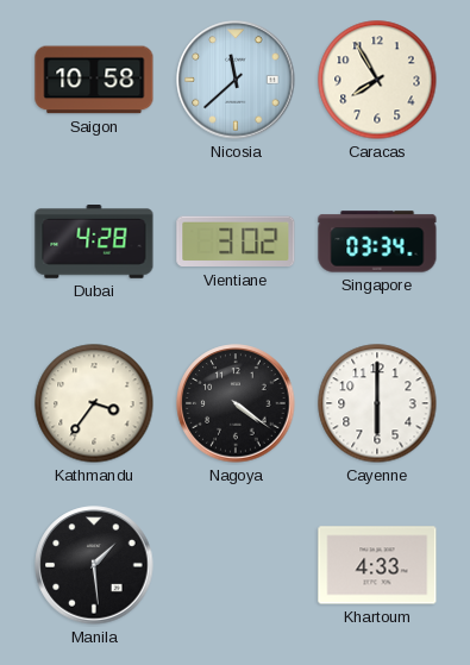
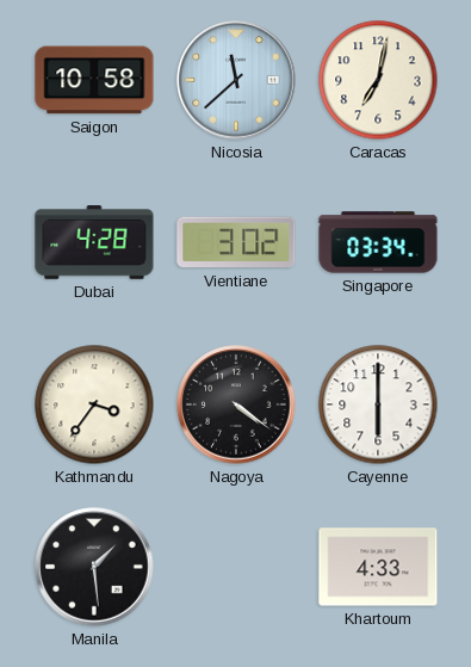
Caracas: 7:55 -> 7:02
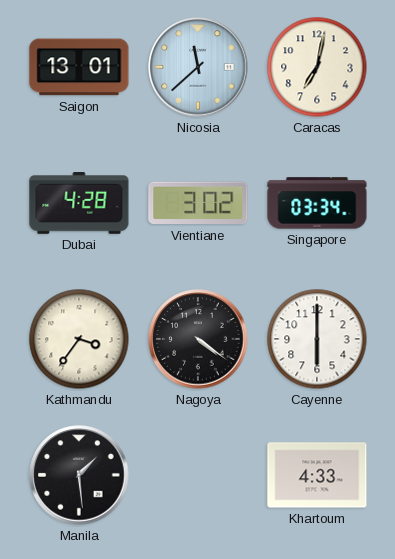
Saigon: 10:58 -> 13:01
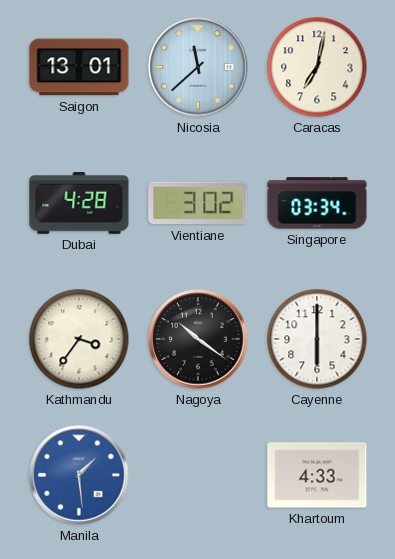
Nagoya: 4:21 -> 10:21
Manila dial: black -> blue
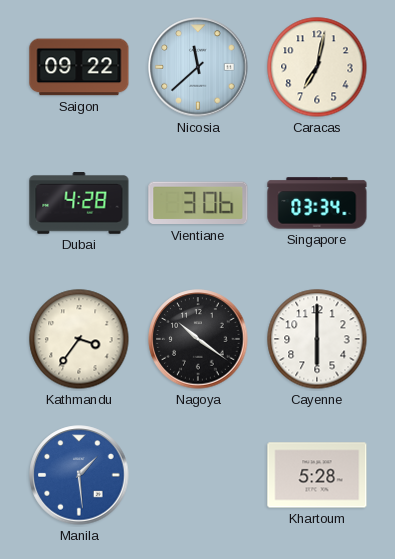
Saigon: 13:01 -> 09:22
Vientiane: 3:02 -> 3:06
Khartoum: 4:33 -> 5:28
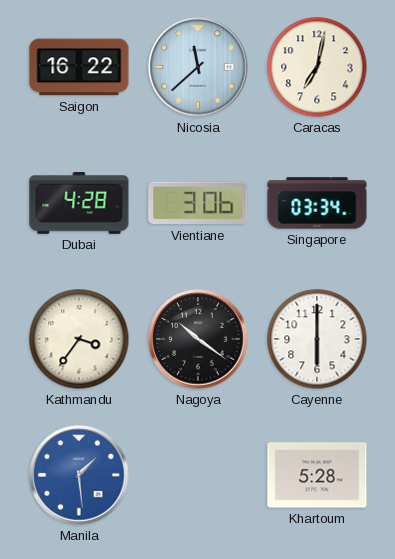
Saigon: 09:22 -> 16:22
